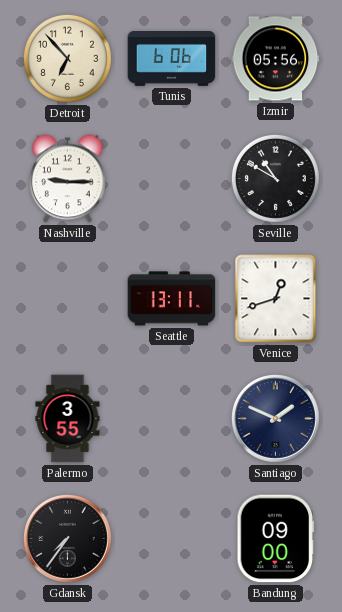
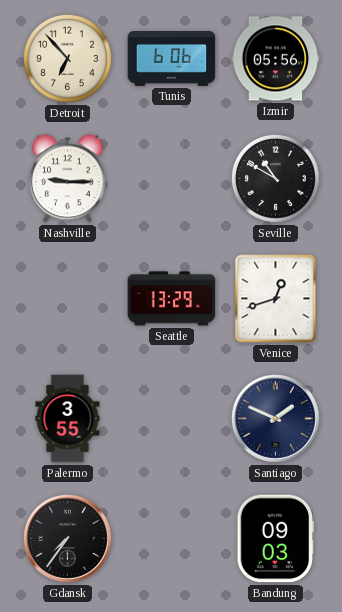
Seattle: 13:11 -> 13:29
Bandung: 09:00 -> 09:03
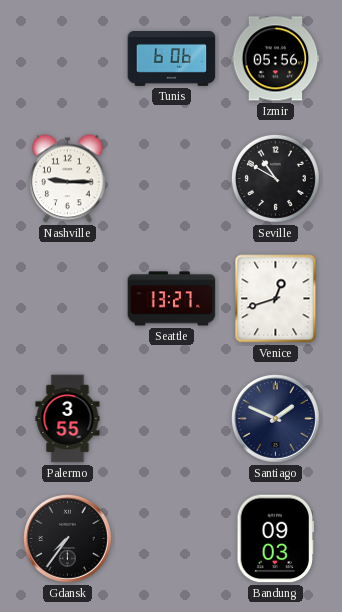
Detroit: 6:53 -> none
Seattle: 13:29 -> 13:27
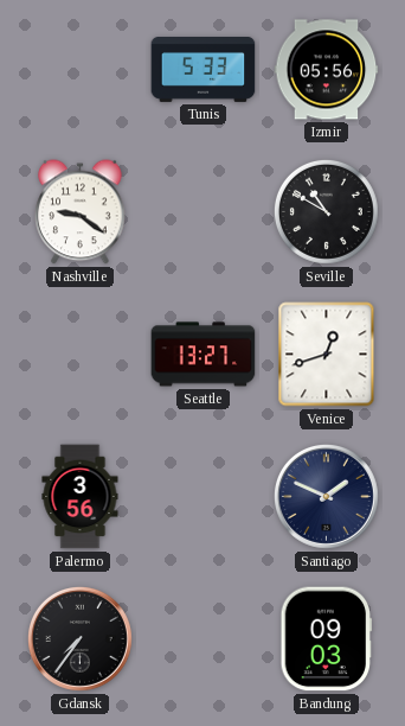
Tunis: 6:06 -> 5:33
Nashville: 9:15 -> 9:21
Palermo: 3:55 -> 3:56
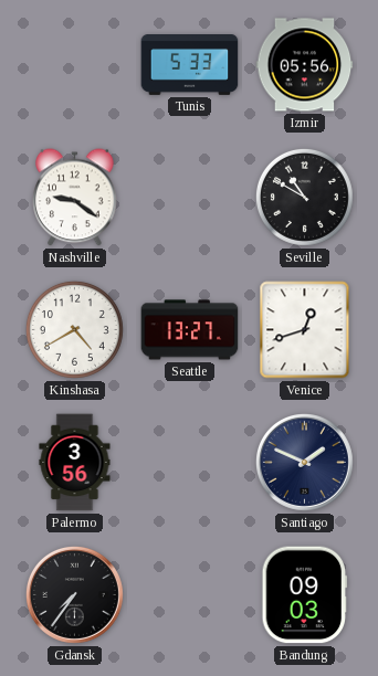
Kinshasa: none -> 4:40
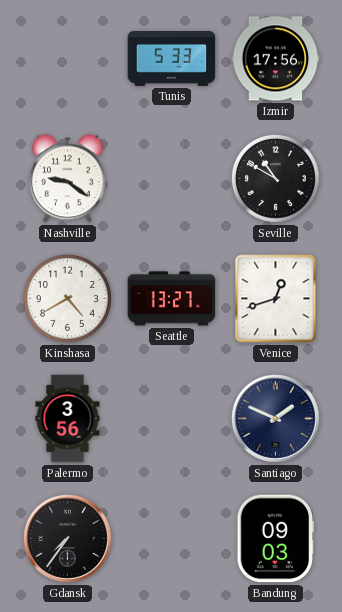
Izmir: 05:56 -> 17:56
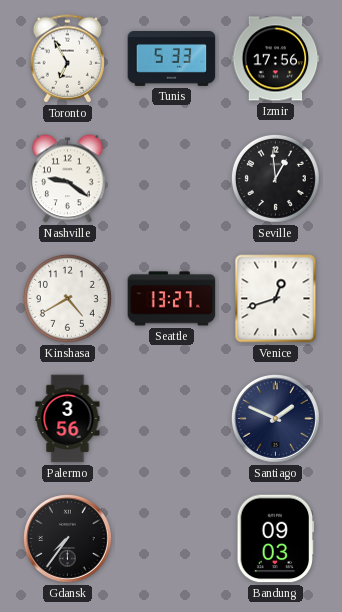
Toronto: none -> 6:55
Seville: 10:50 -> 12:59
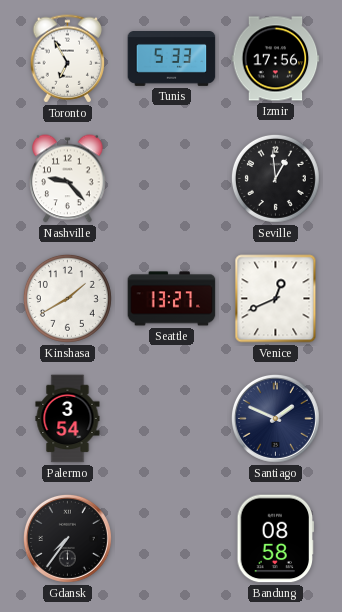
Nashville: 9:21 -> 9:23
Kinshasa: 4:40 -> 1:40
Venice: 12:42 -> 12:41
Palermo: 3:56 -> 3:54
Bandung: 09:03 -> 08:58
